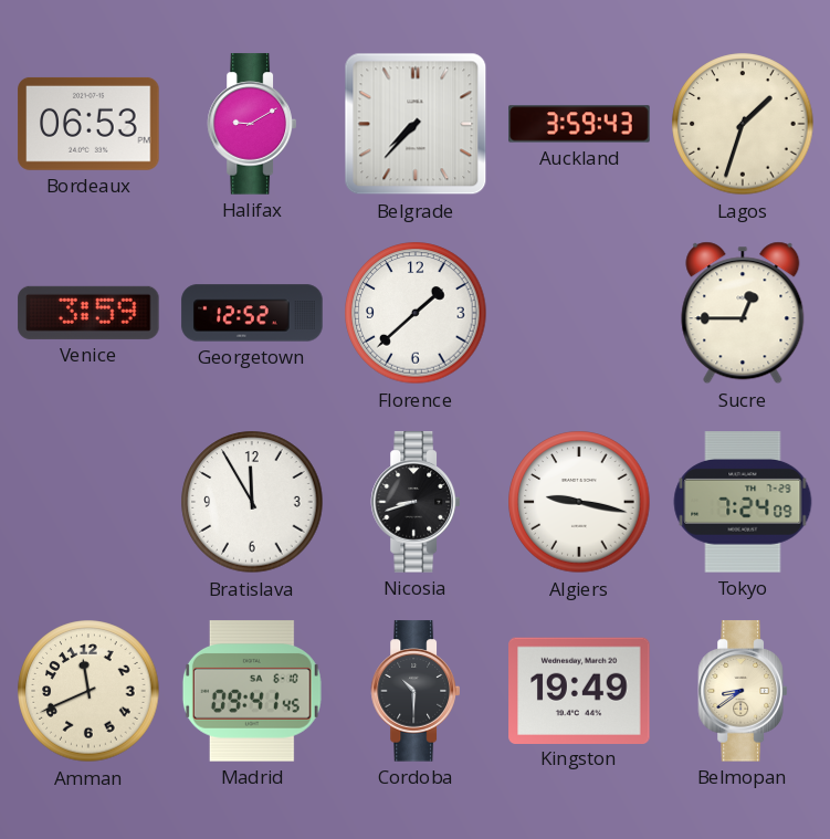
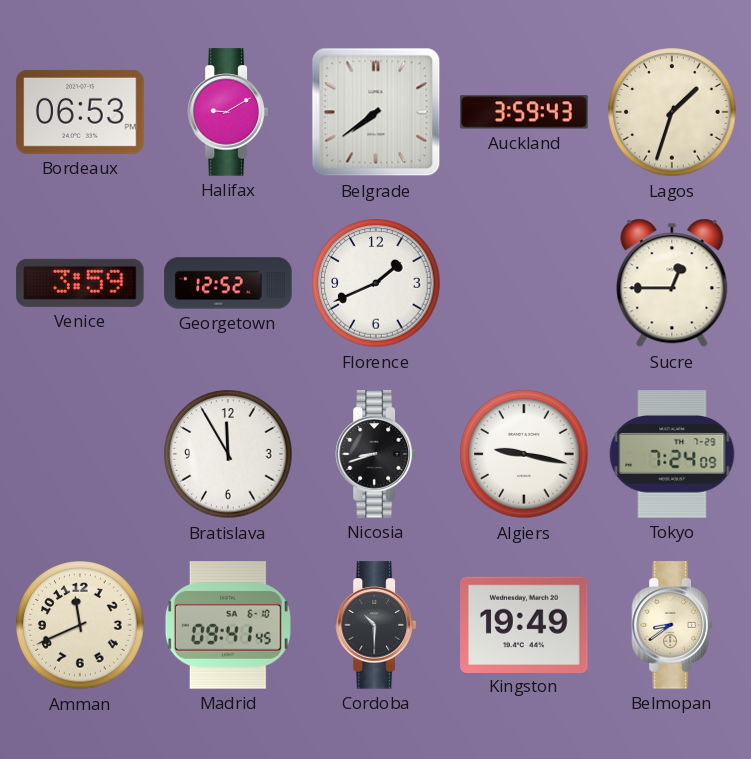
Belgrade: 7:37 -> 7:39
Florence: 1:38 -> 1:41
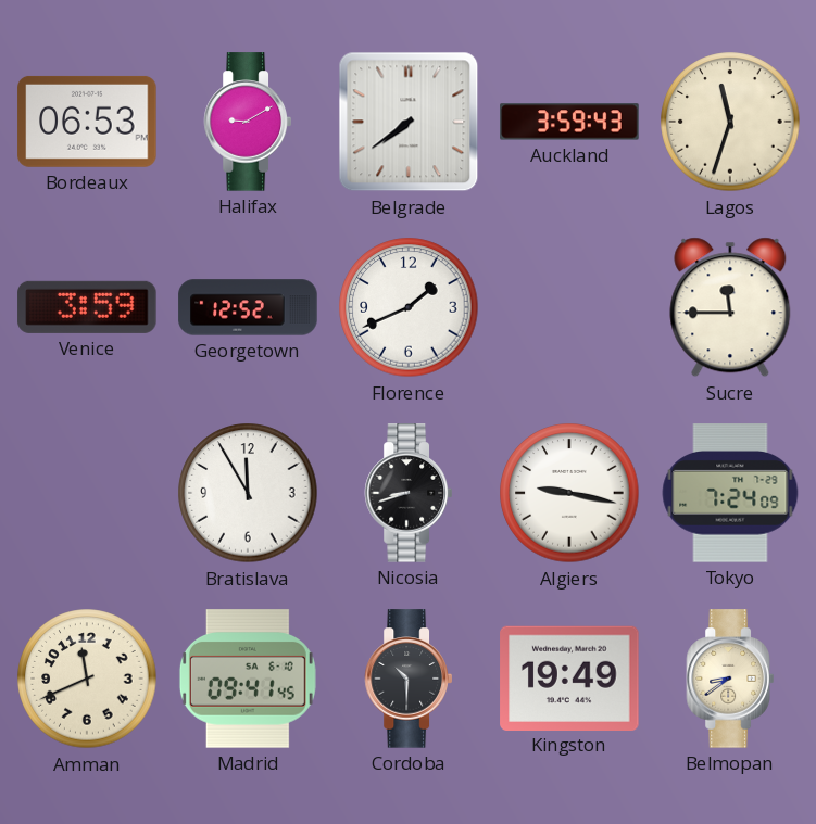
Lagos: 1:33 -> 11:33
Sucre: 12:45 -> 11:45
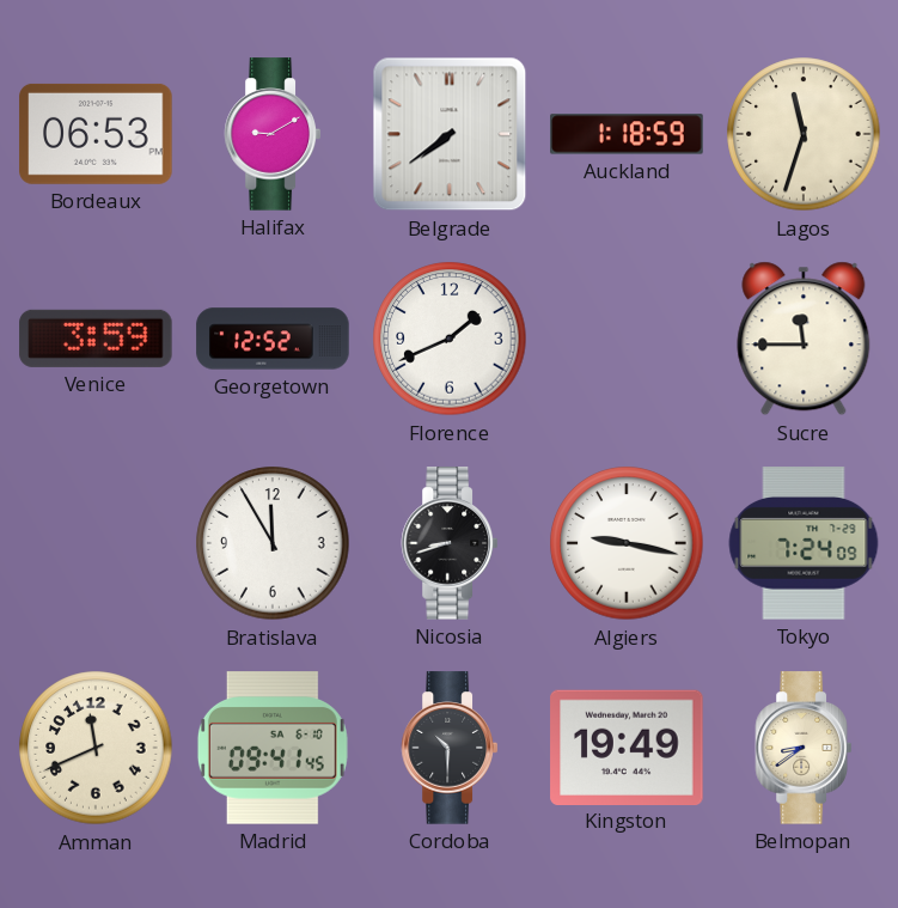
Auckland: 3:59 -> 1:18
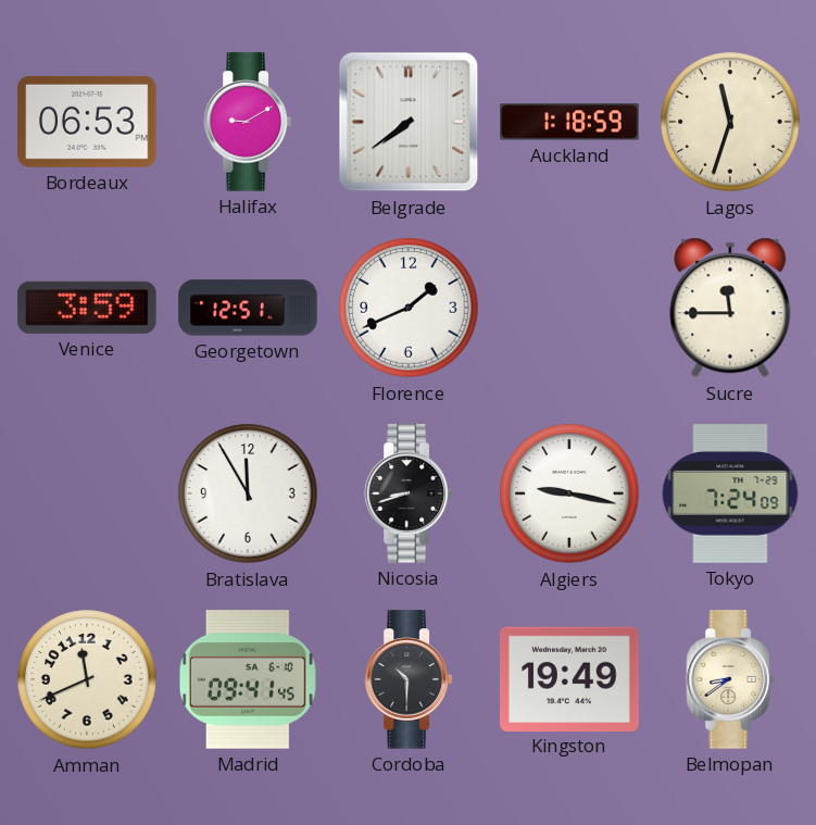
Georgetown: 12:52 -> 12:51
